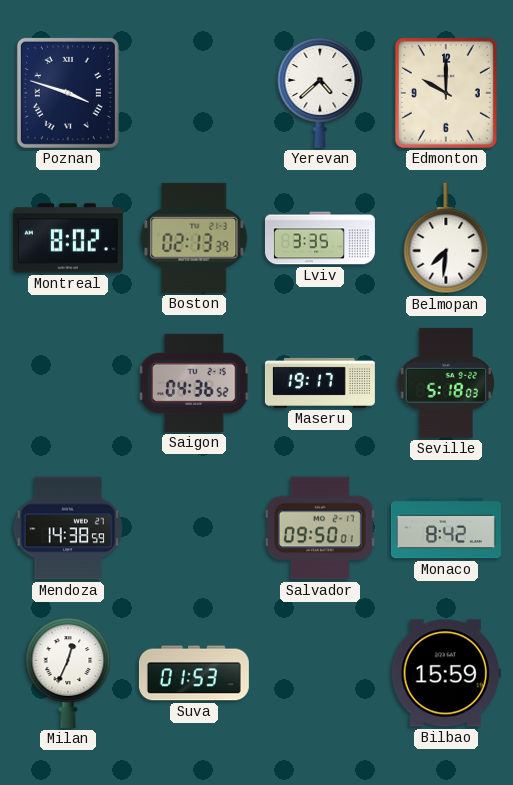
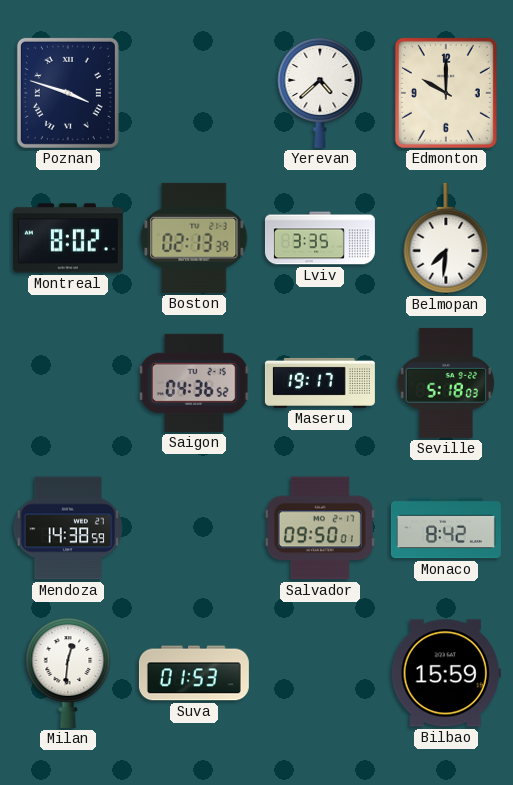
Milan: 12:34 -> 12:31
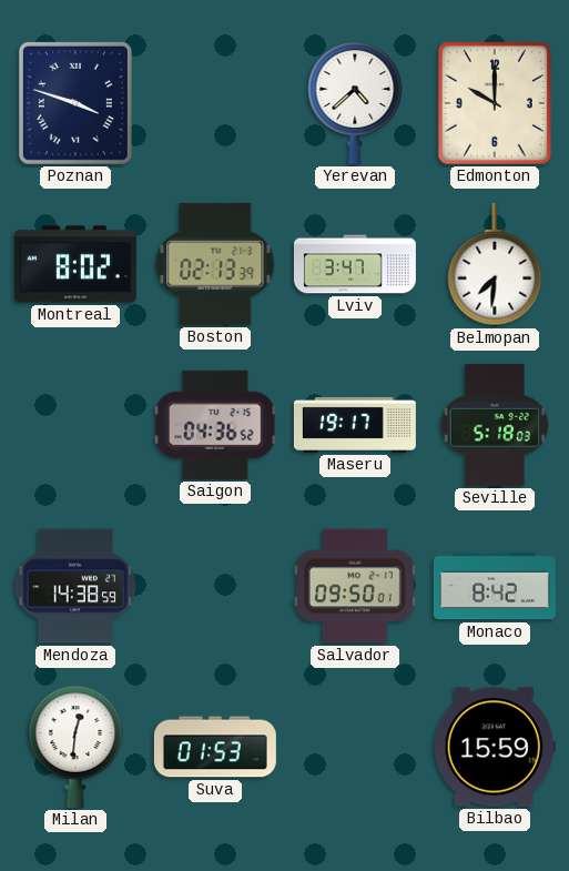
Lviv: 3:35 -> 3:47
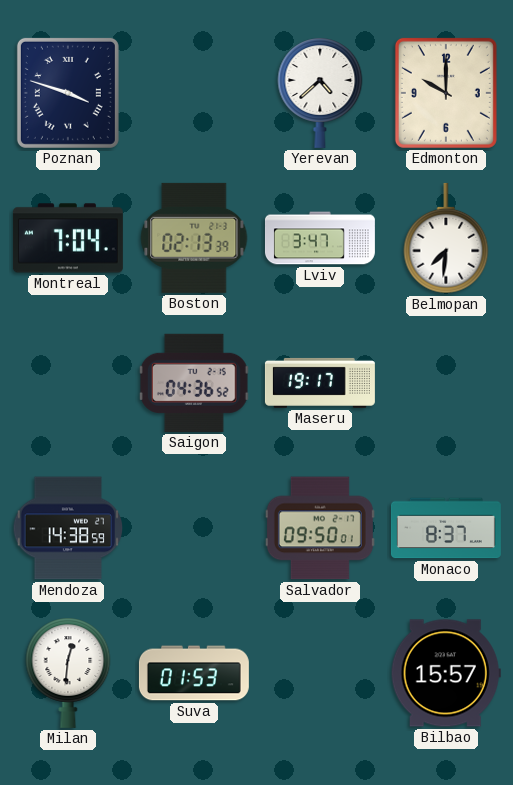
Montreal: 8:02 -> 7:04
Seville: 5:18 -> none
Monaco: 8:42 -> 8:37
Bilbao: 15:59 -> 15:57
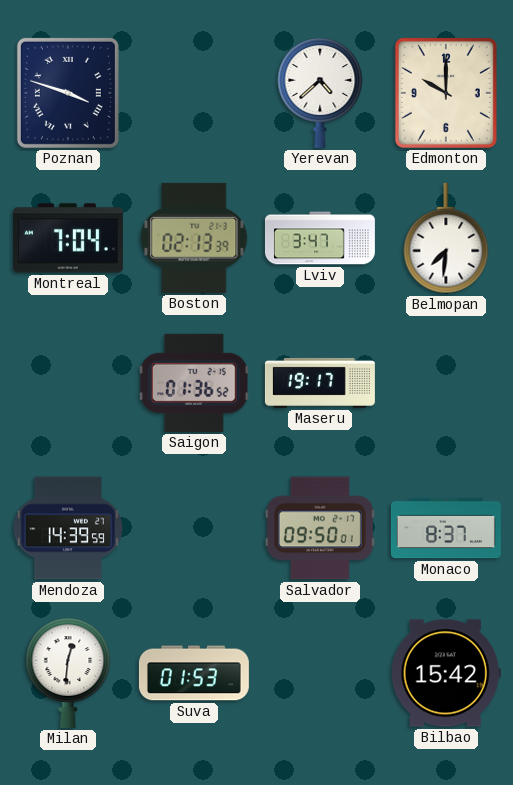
Saigon: 04:36 -> 01:36
Mendoza: 14:38 -> 14:39
Bilbao: 15:57 -> 15:42
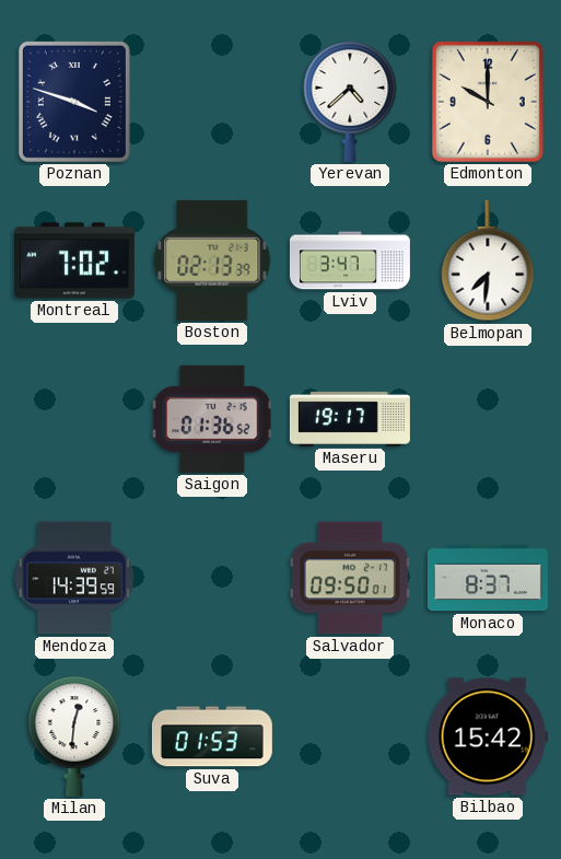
Montreal: 7:04 -> 7:02
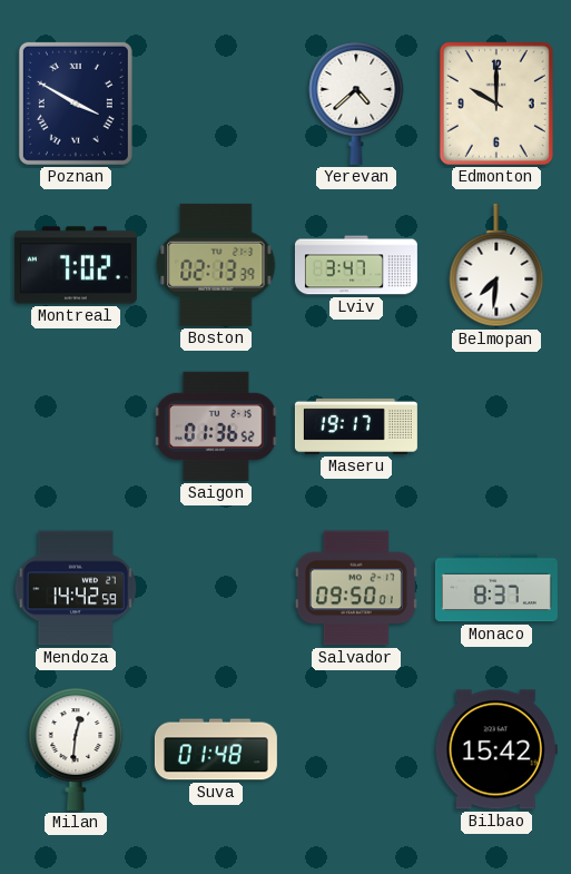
Poznan: 3:48 -> 3:50
Mendoza: 14:39 -> 14:42
Suva: 01:53 -> 01:48
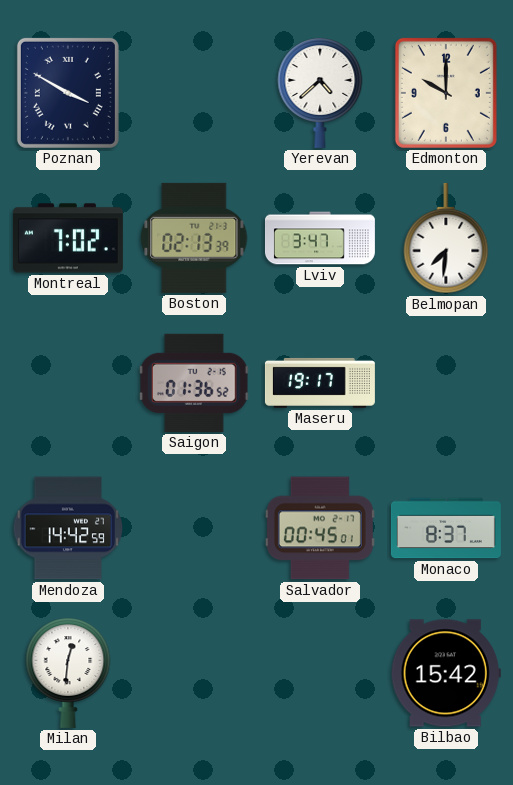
Salvador: 09:50 -> 00:45
Suva: 01:48 -> none
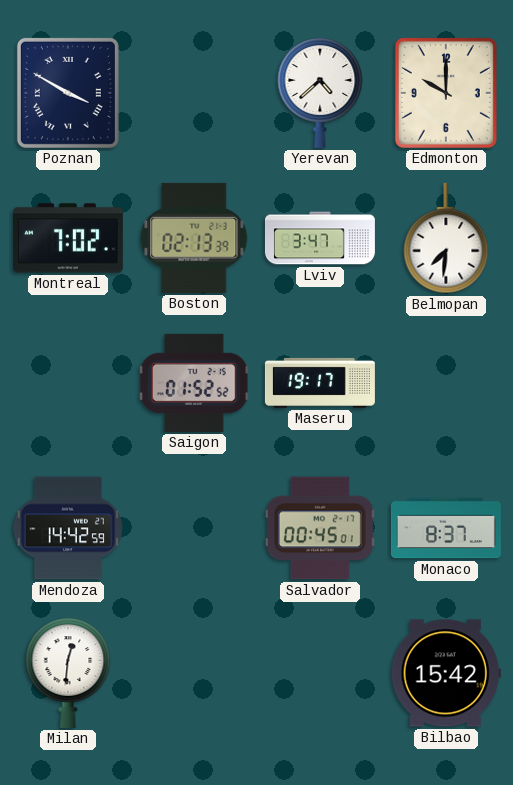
Saigon: 01:36 -> 01:52
